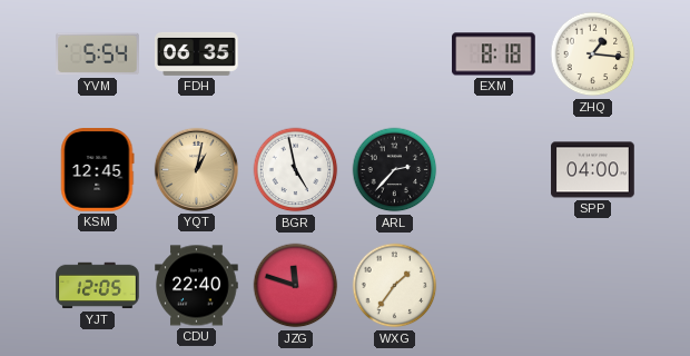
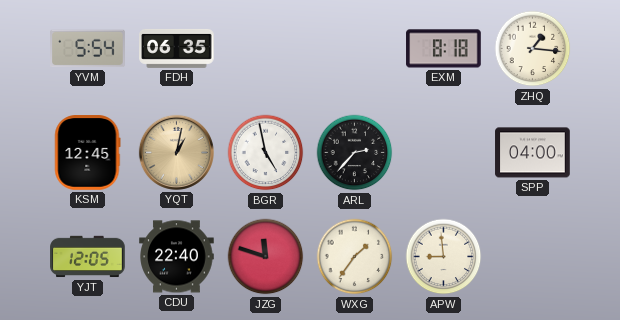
APW: none -> 8:59
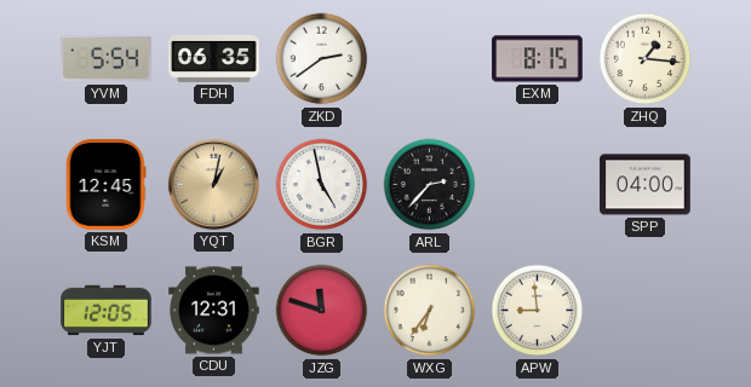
ZKD: none -> 2:39
EXM: 8:18 -> 8:15
CDU: 22:40 -> 12:31
WXG: 1:36 -> 6:36
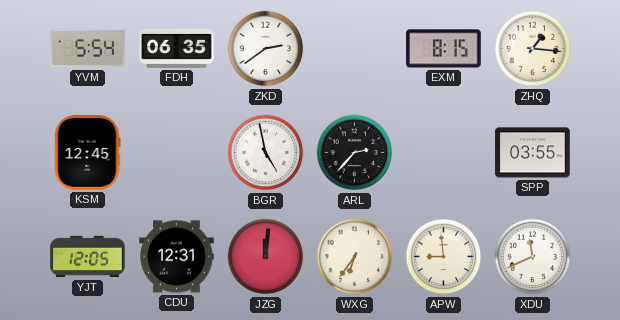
YQT: 1:02 -> none
SPP: 04:00 -> 03:55
JZG: 11:48 -> 12:01
XDU: none -> 11:41
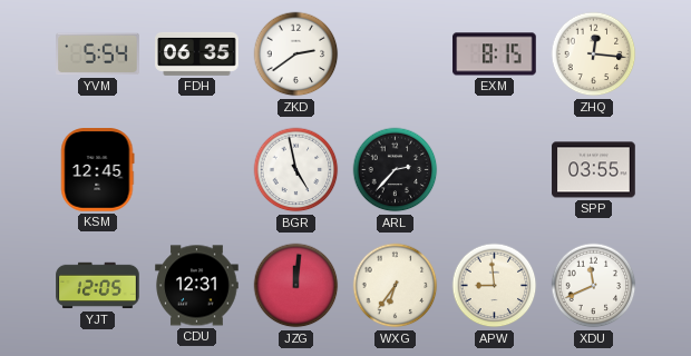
ZHQ: 1:16 -> 12:16
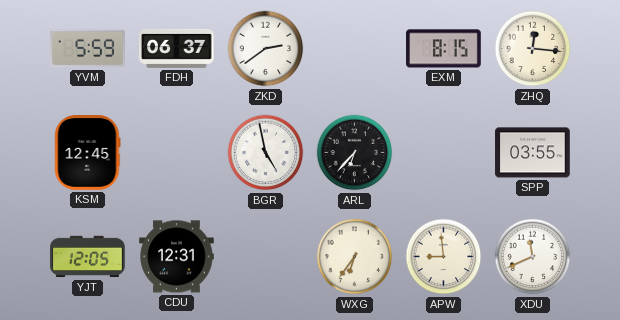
YVM: 5:54 -> 5:59
FDH: 06:35 -> 06:37
ARL: 2:37 -> 6:37
JZG: 12:01 -> none
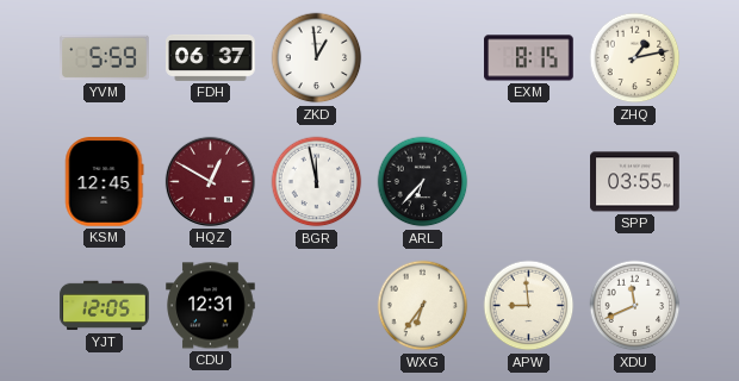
ZKD: 2:39 -> 12:59
ZHQ: 12:16 -> 1:13
HQZ: none -> 12:50
BGR: 4:58 -> 11:58
